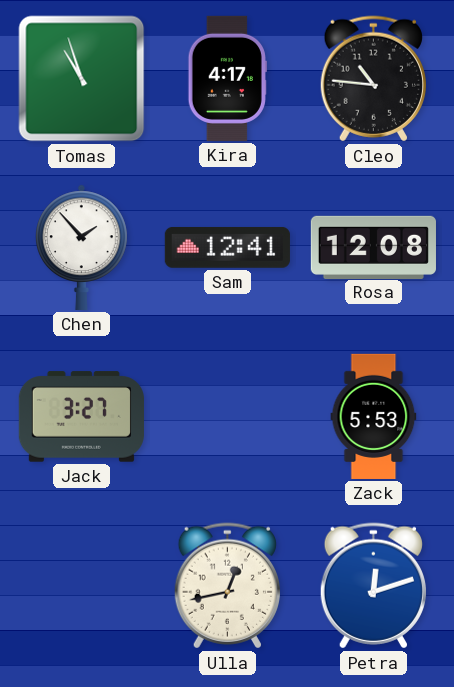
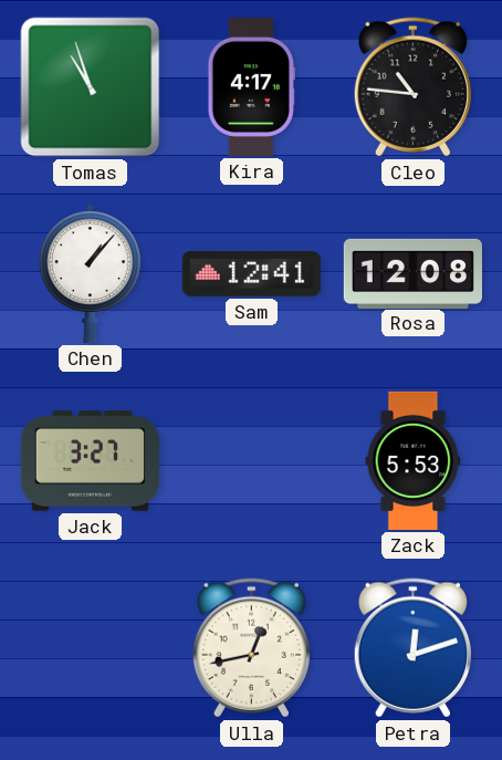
Chen: 1:53 -> 1:07
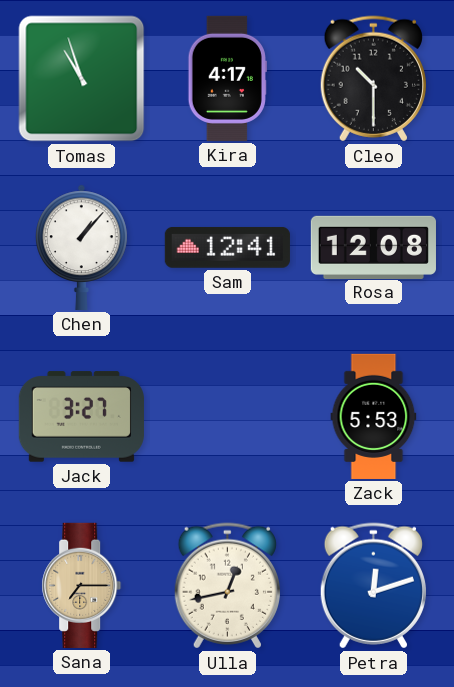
Cleo: 10:46 -> 10:30
Sana: none -> 7:15
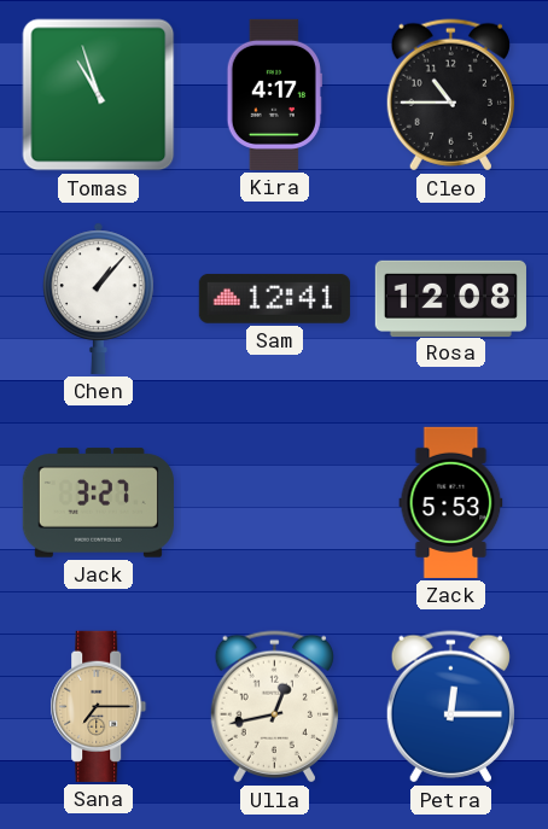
Cleo: 10:30 -> 10:45
Petra: 12:12 -> 12:15
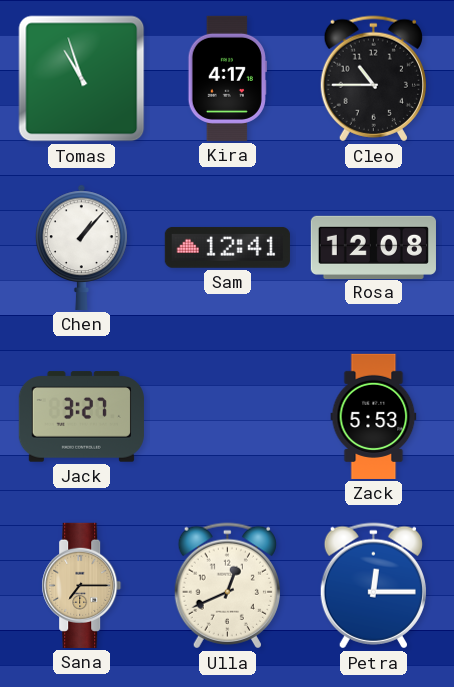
Ulla: 12:43 -> 12:41
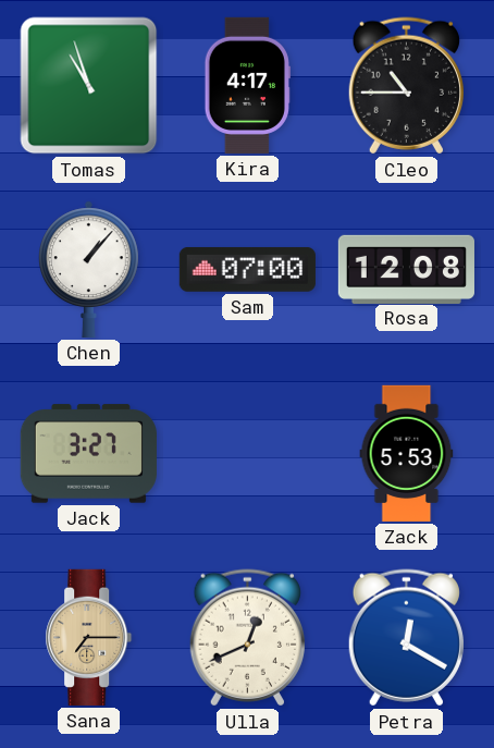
Sam: 12:41 -> 07:00
Petra: 12:15 -> 12:20
